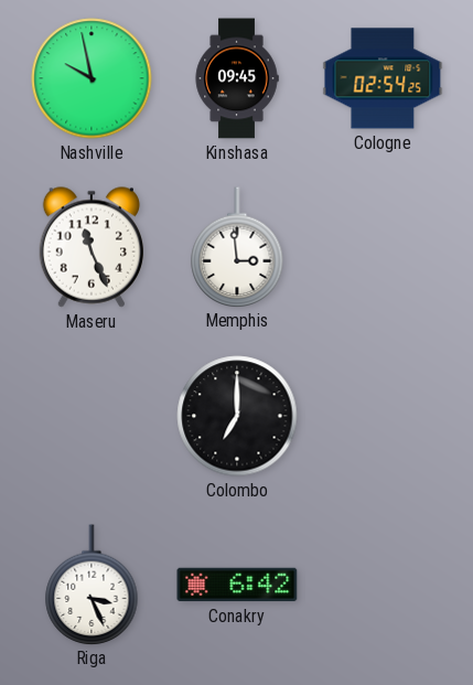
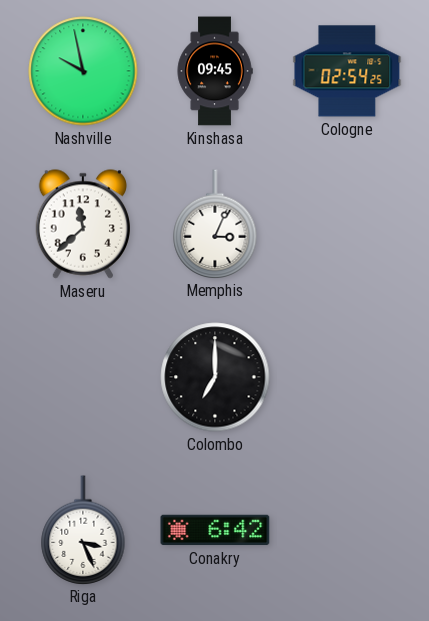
Maseru: 11:26 -> 11:38
Memphis: 2:59 -> 3:04
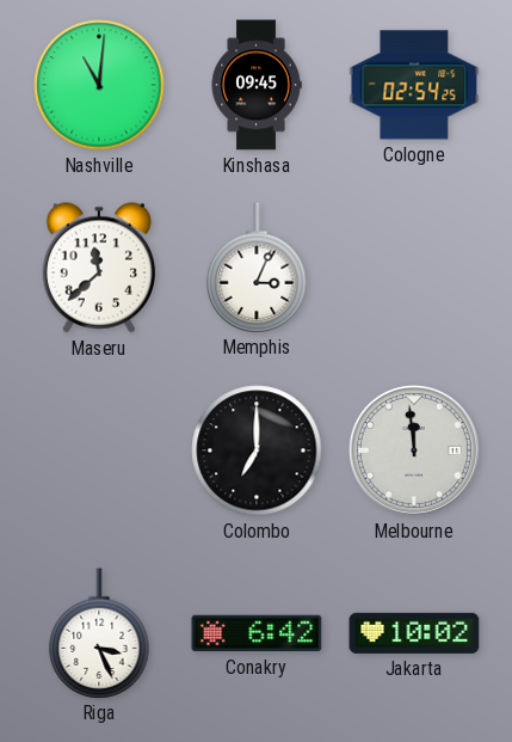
Nashville: 9:58 -> 11:01
Melbourne: none -> 11:59
Jakarta: none -> 10:02
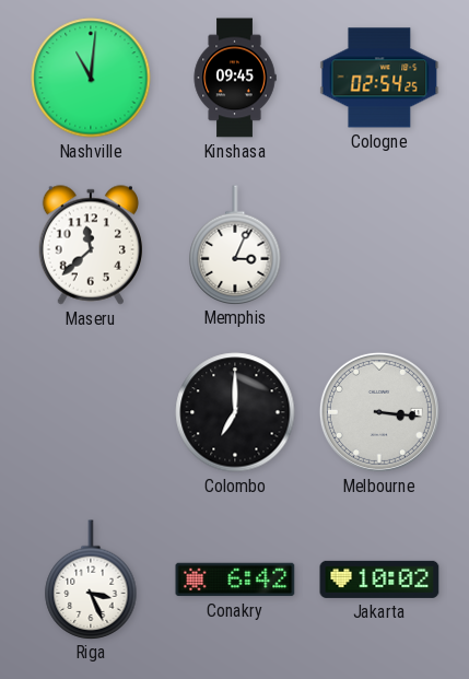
Melbourne: 11:59 -> 3:16
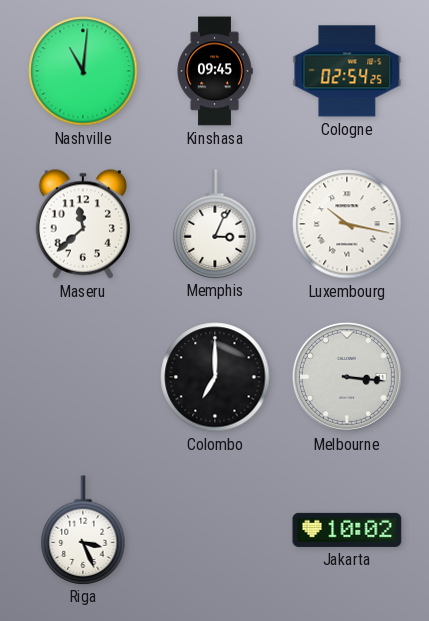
Luxembourg: none -> 10:17
Conakry: 6:42 -> none
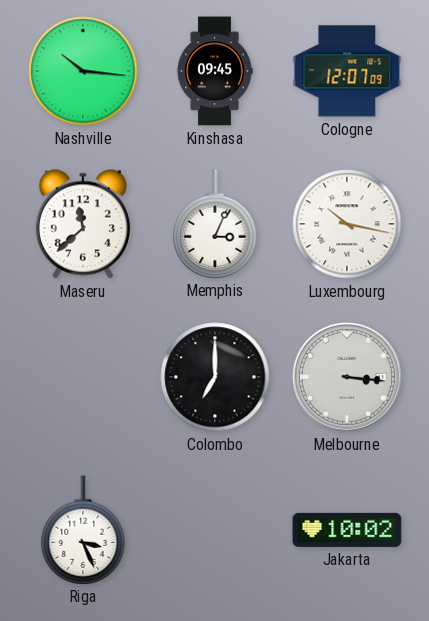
Nashville: 11:01 -> 10:16
Cologne: 02:54 -> 12:07
